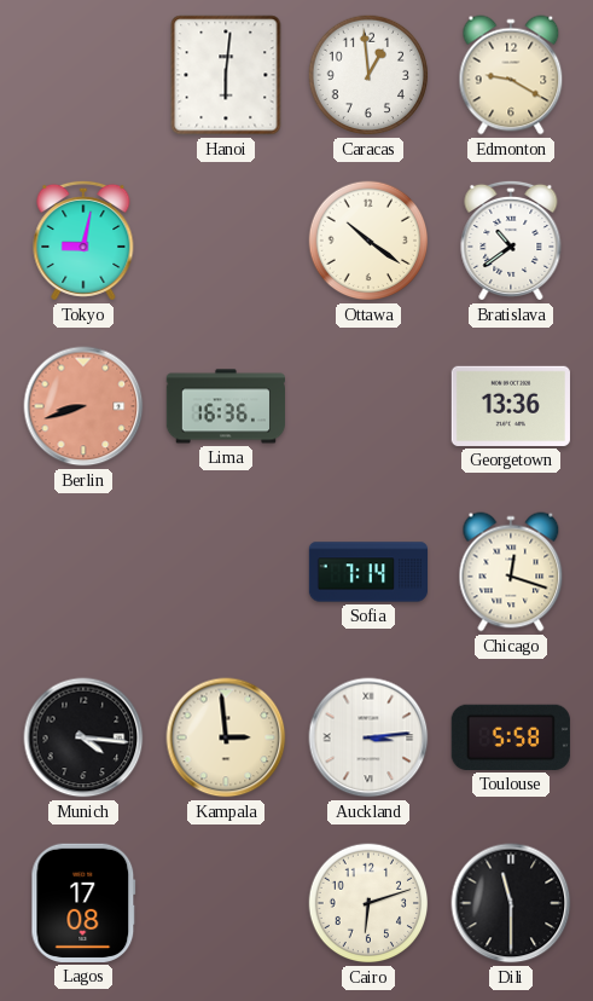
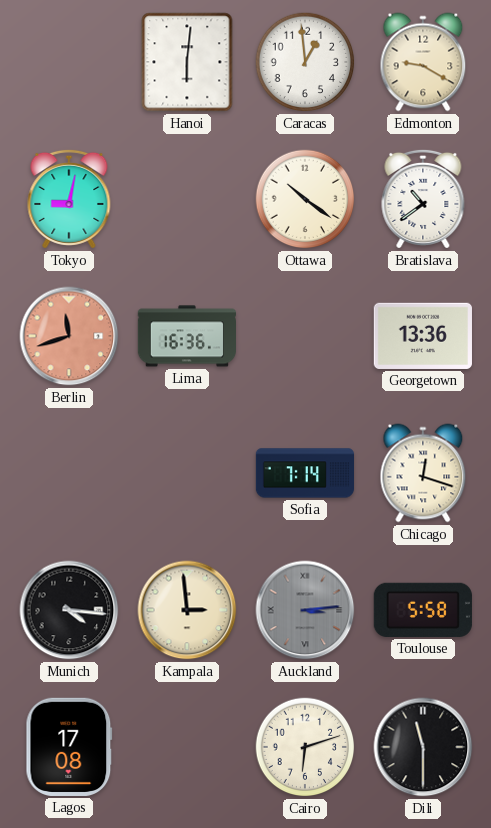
Berlin: 8:42 -> 11:42
Auckland dial: white -> grey
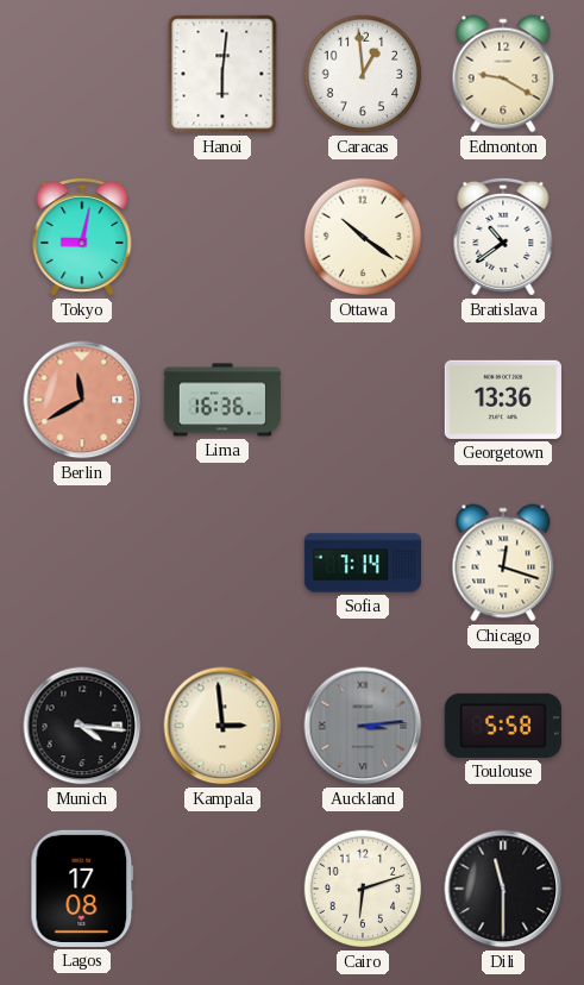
Berlin: 11:42 -> 11:40
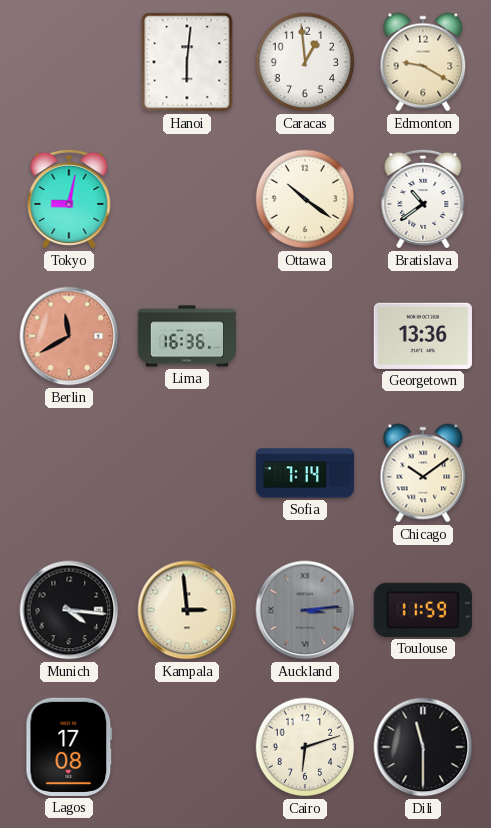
Chicago: 12:18 -> 10:09
Toulouse: 5:58 -> 11:59
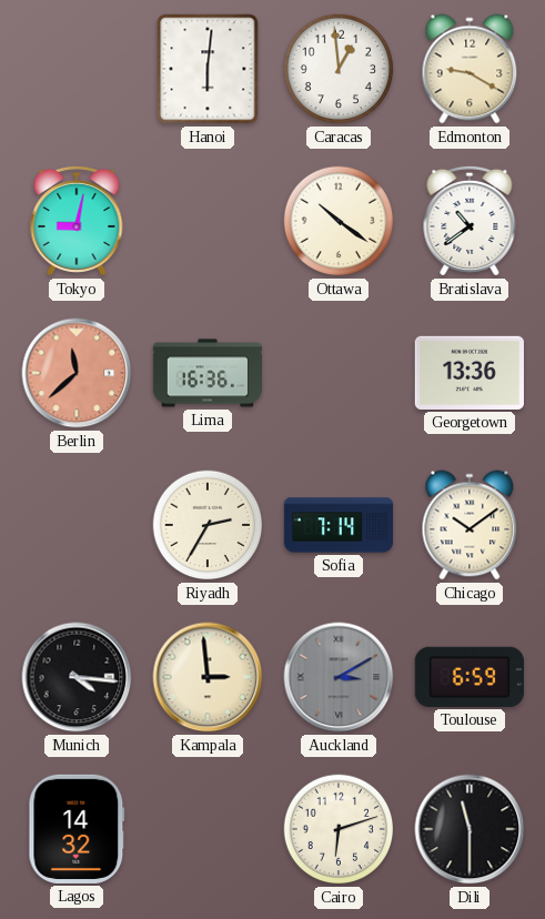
Berlin: 11:40 -> 11:38
Riyadh: none -> 2:35
Auckland: 3:14 -> 3:10
Toulouse: 11:59 -> 6:59
Lagos: 17:08 -> 14:32
